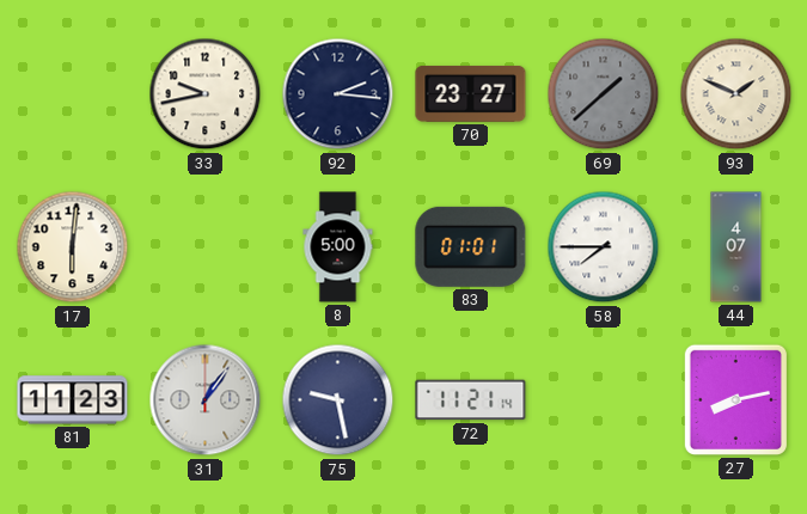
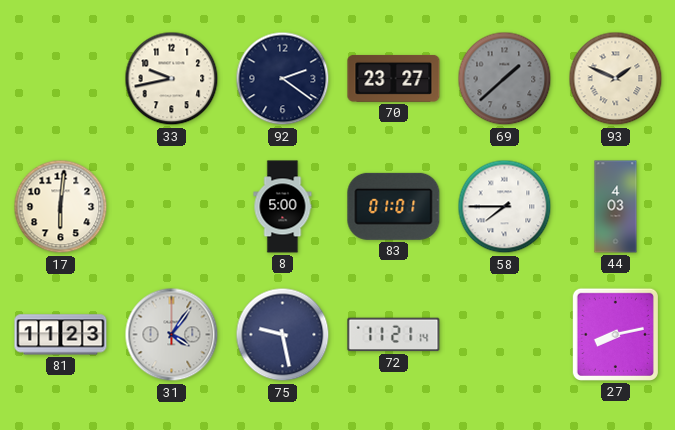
92: 2:16 -> 2:21
44: 4:07 -> 4:03
31: 1:06 -> 4:06
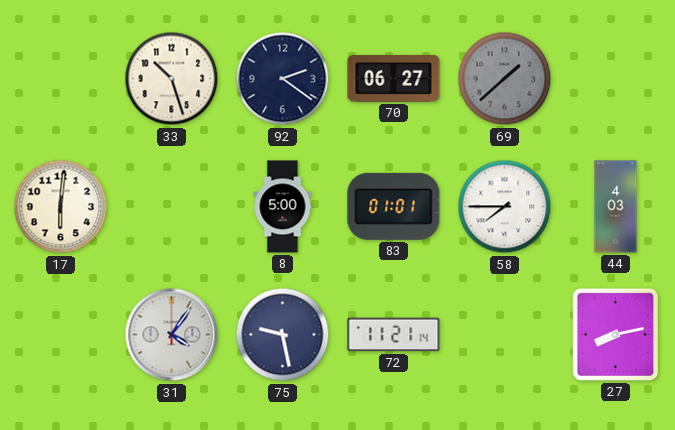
33: 9:43 -> 10:27
70: 23:27 -> 06:27
93: 1:49 -> none
81: 11:23 -> none
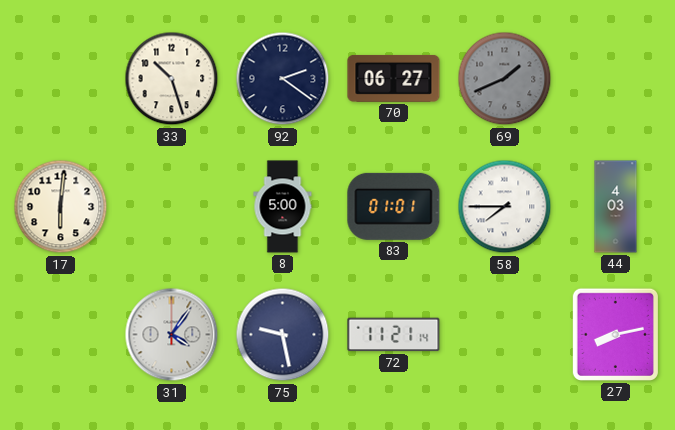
69: 1:38 -> 1:41
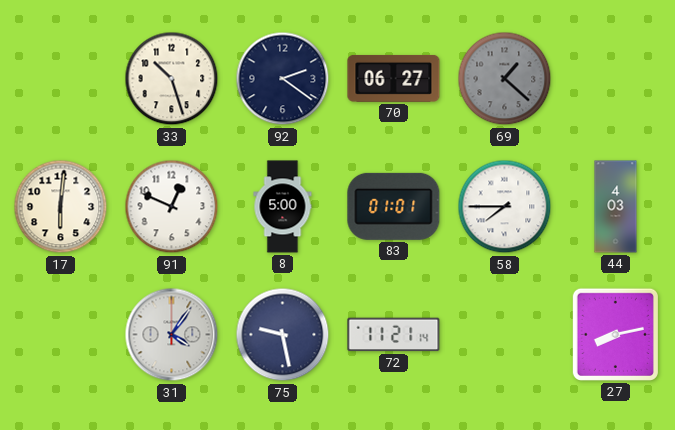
69: 1:41 -> 1:22
91: none -> 12:49
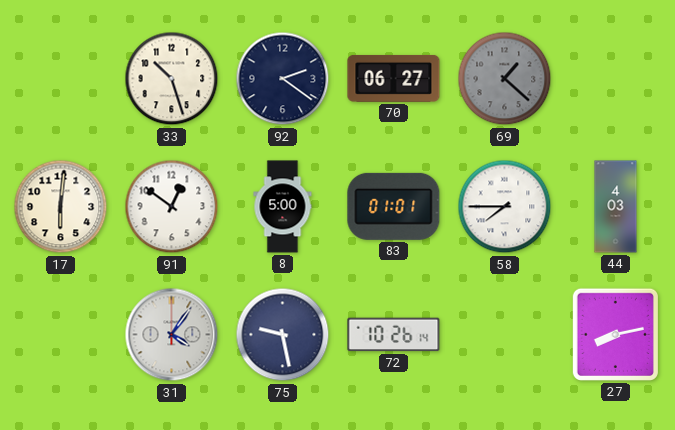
91: 12:49 -> 12:51
72: 11:21 -> 10:26
